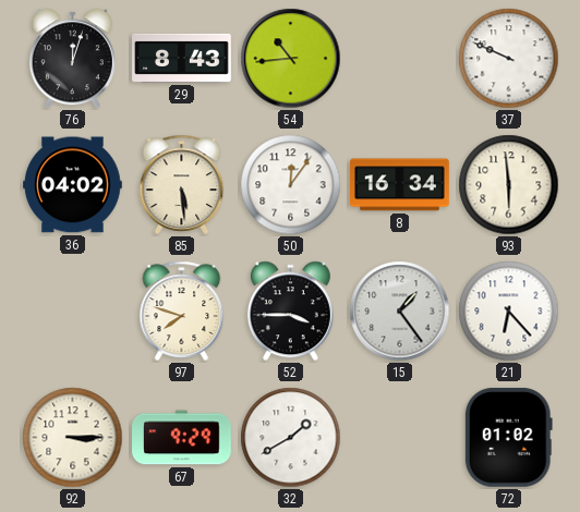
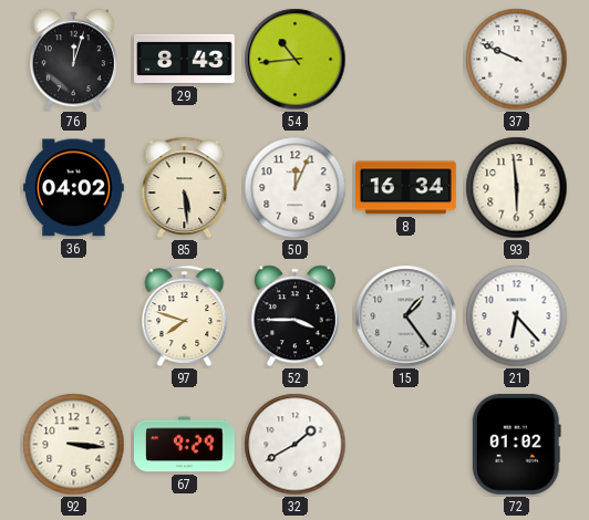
50: 12:06 -> 12:04
92: 3:15 -> 3:16
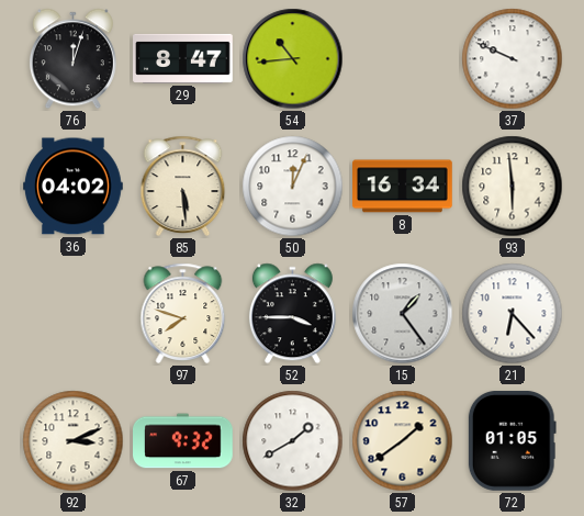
29: 8:43 -> 8:47
92: 3:16 -> 3:11
67: 9:29 -> 9:32
57: none -> 1:39
72: 01:02 -> 01:05
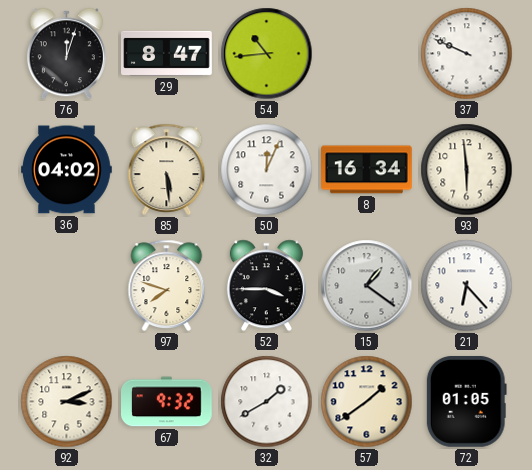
15: 1:24 -> 1:21
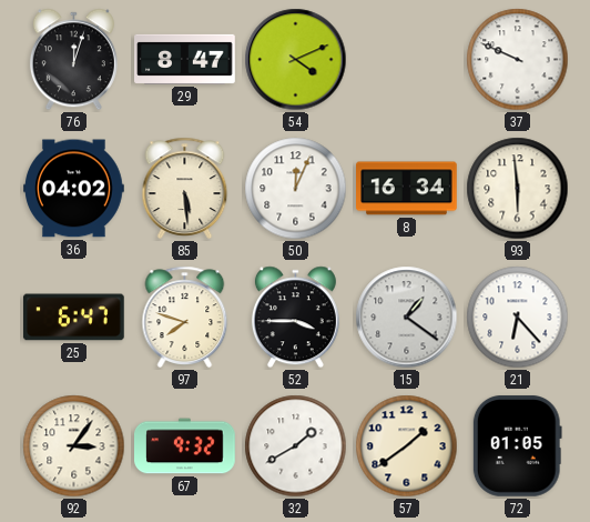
54: 10:44 -> 4:11
25: none -> 6:47
92: 3:11 -> 3:06
